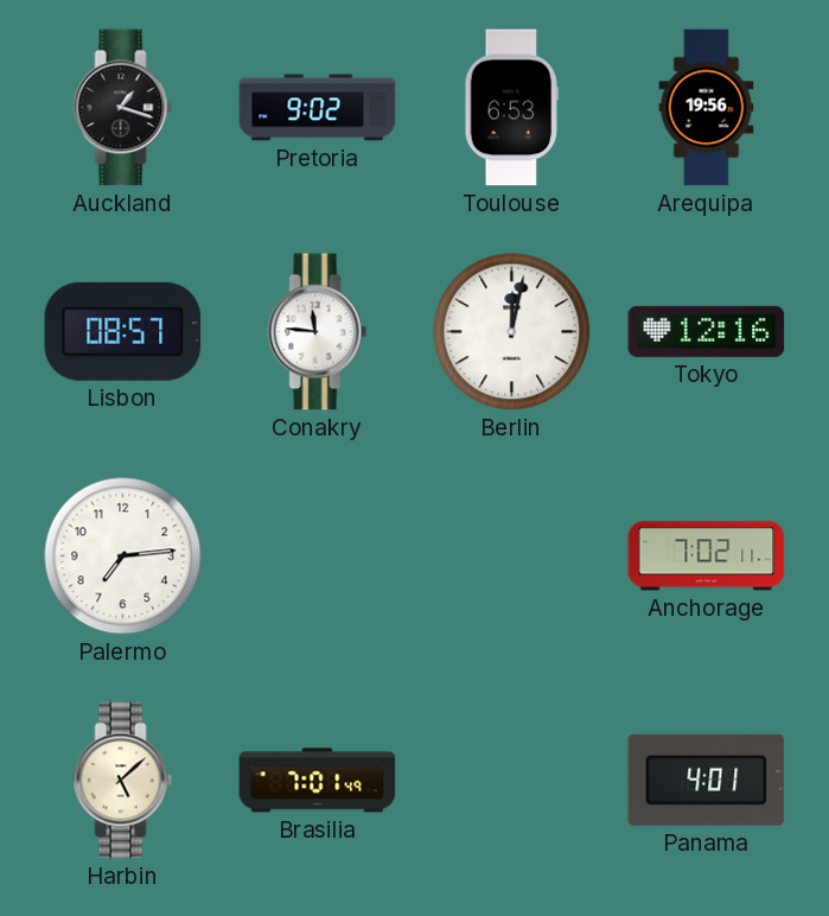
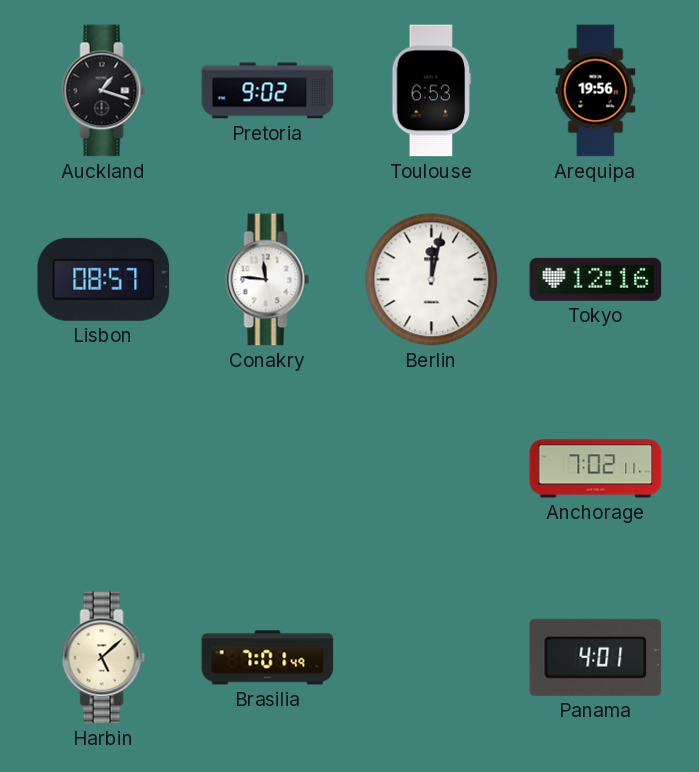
Palermo: 7:14 -> none
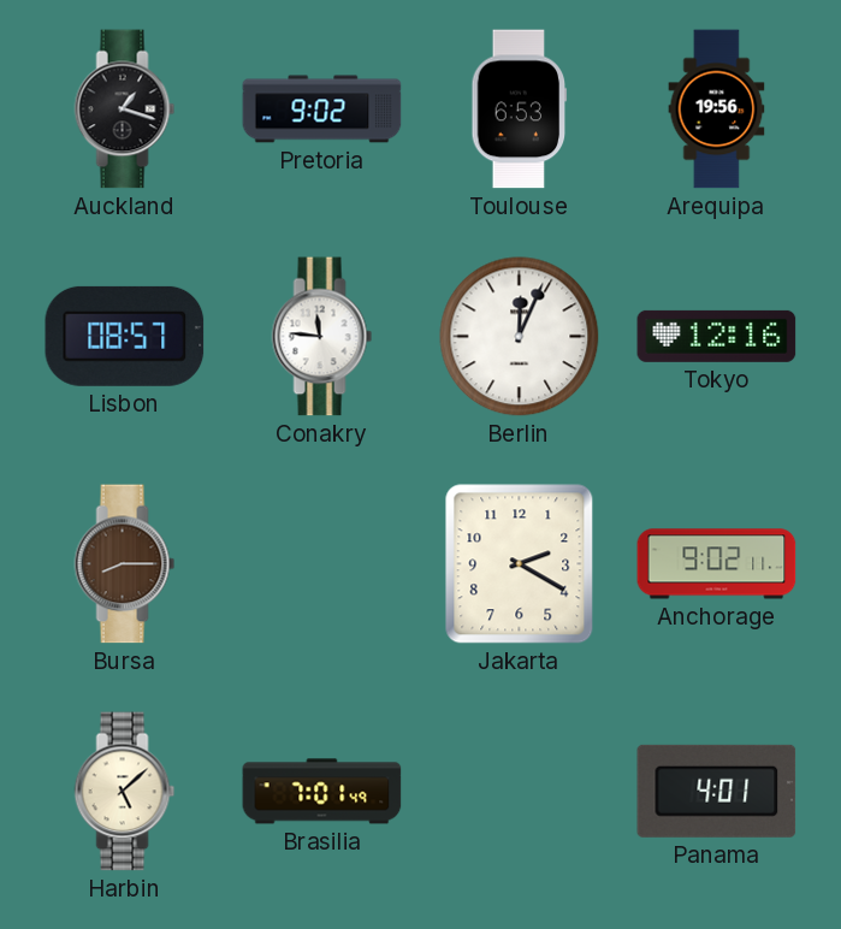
Berlin: 12:02 -> 12:04
Bursa: none -> 8:15
Jakarta: none -> 2:20
Anchorage: 7:02 -> 9:02
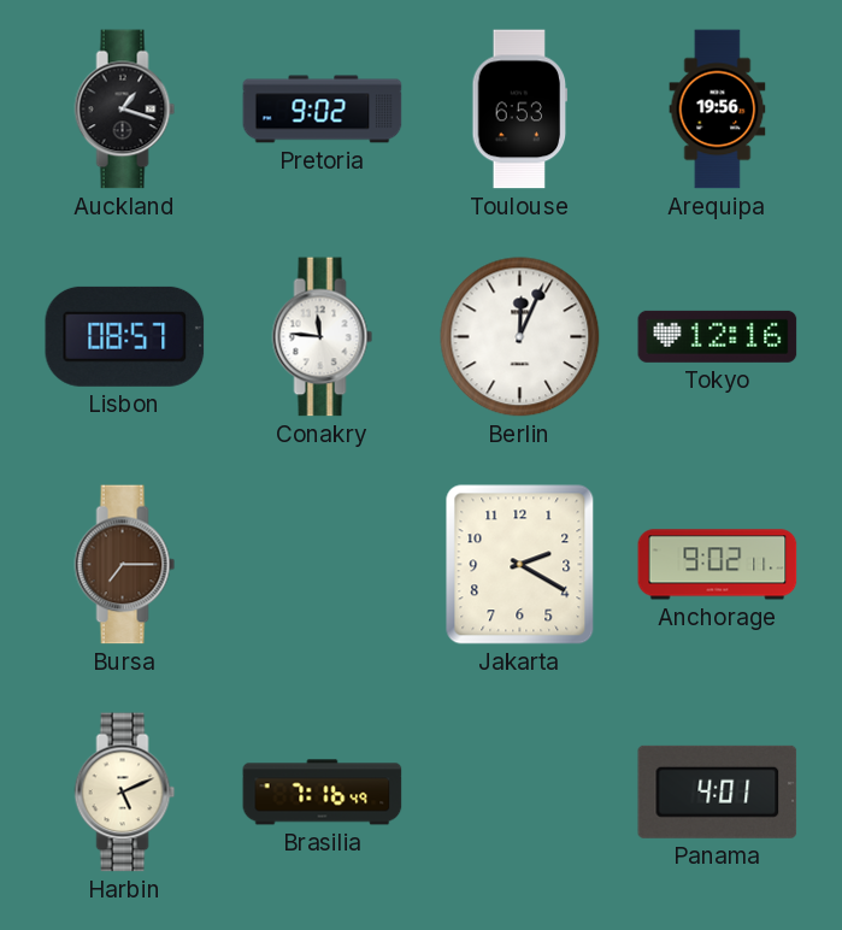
Bursa: 8:15 -> 7:15
Harbin: 5:08 -> 5:11
Brasilia: 7:01 -> 7:16
